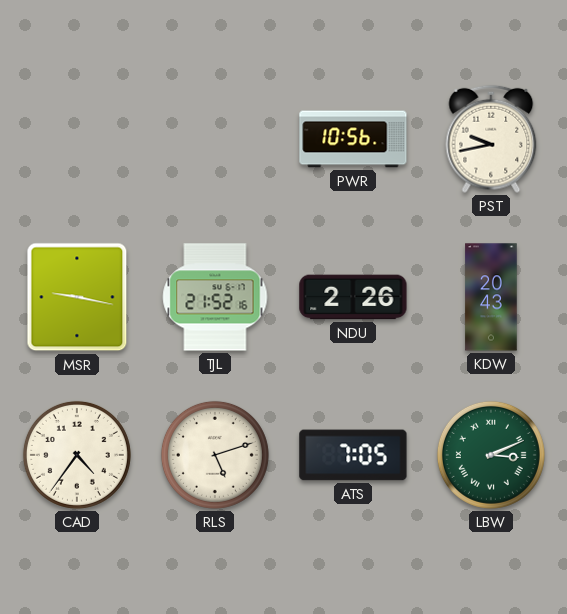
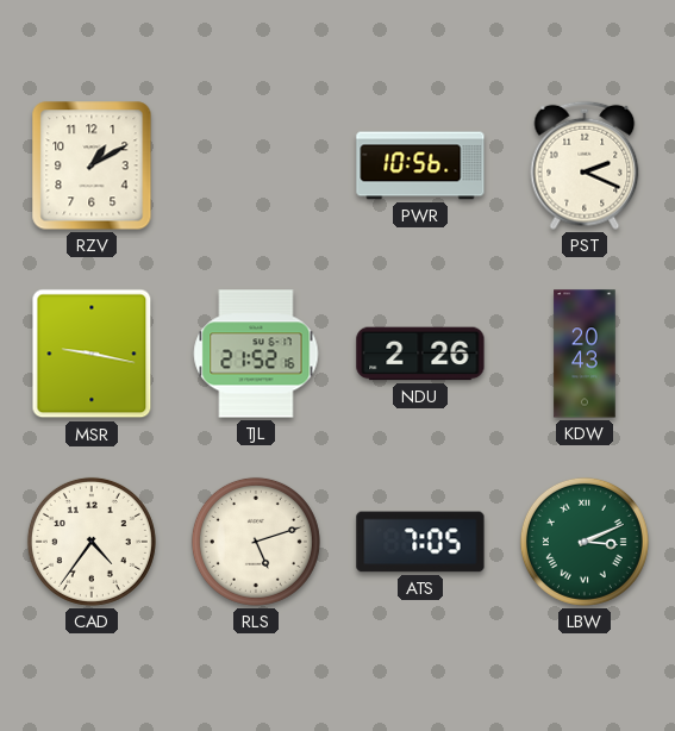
RZV: none -> 1:10
PST: 9:43 -> 2:19
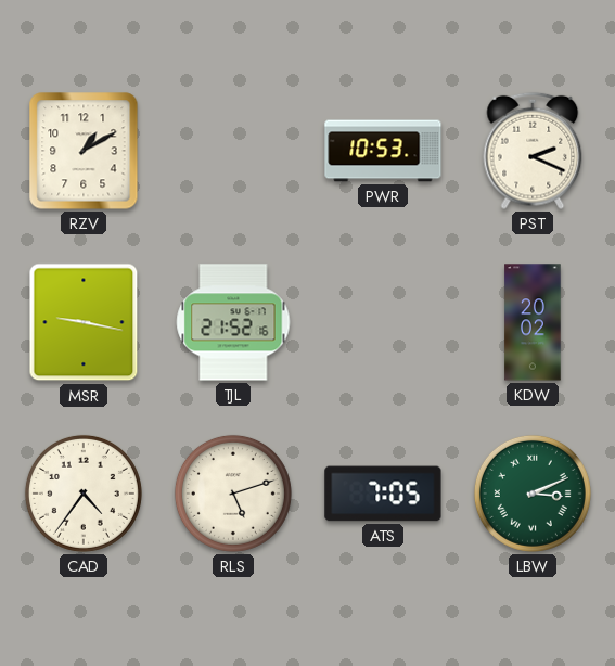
PWR: 10:56 -> 10:53
NDU: 2:26 -> none
KDW: 20:43 -> 20:02
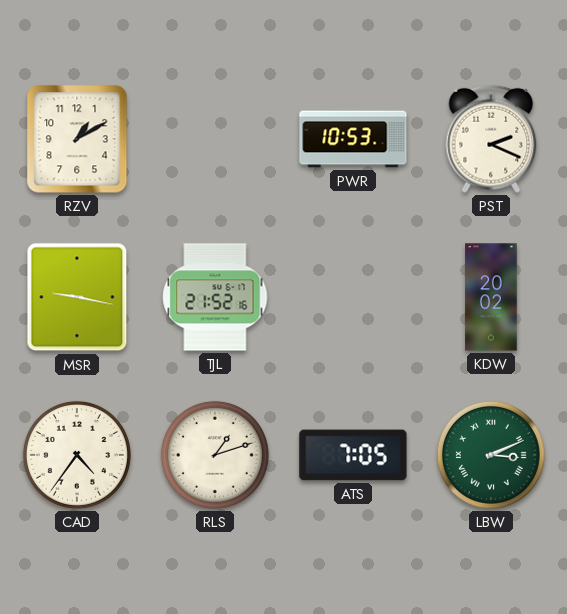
RLS: 5:12 -> 1:12
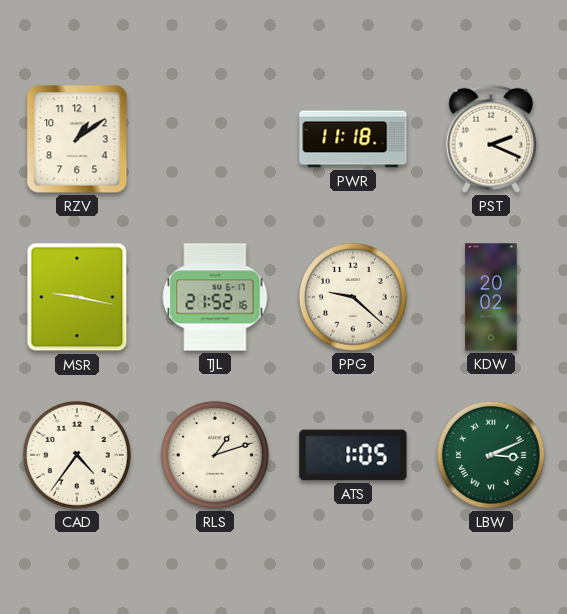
RZV: 1:10 -> 1:09
PWR: 10:53 -> 11:18
PPG: none -> 9:22
ATS: 7:05 -> 1:05
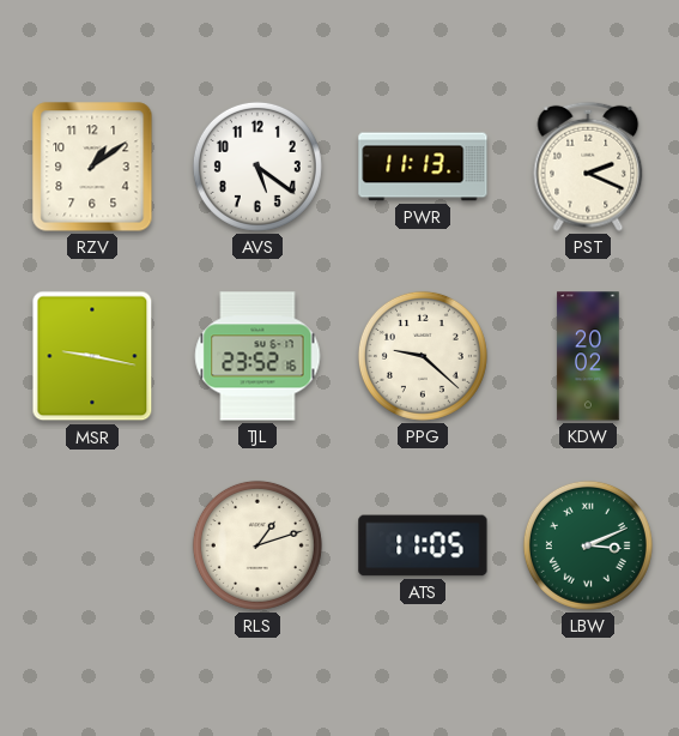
AVS: none -> 5:21
PWR: 11:18 -> 11:13
TJL: 21:52 -> 23:52
CAD: 4:36 -> none
ATS: 1:05 -> 11:05
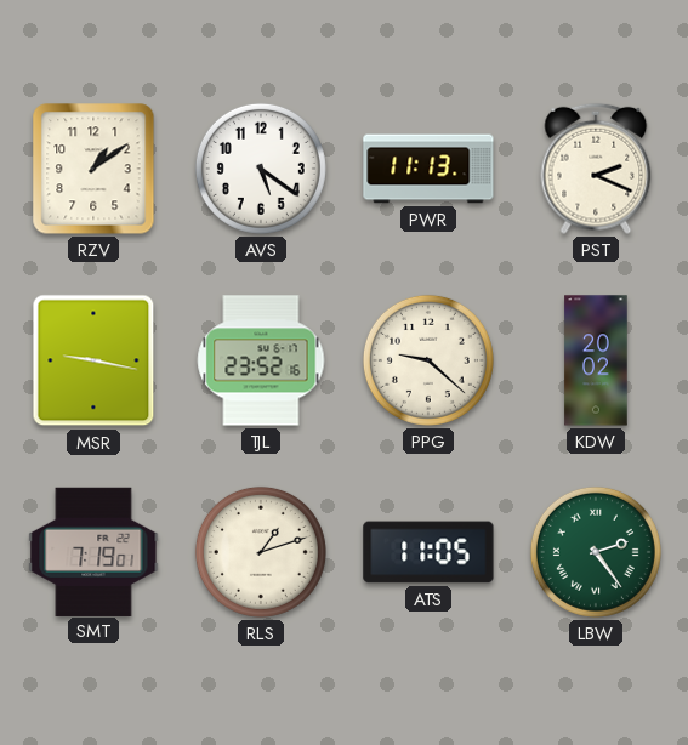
SMT: none -> 7:19
LBW: 3:11 -> 2:24
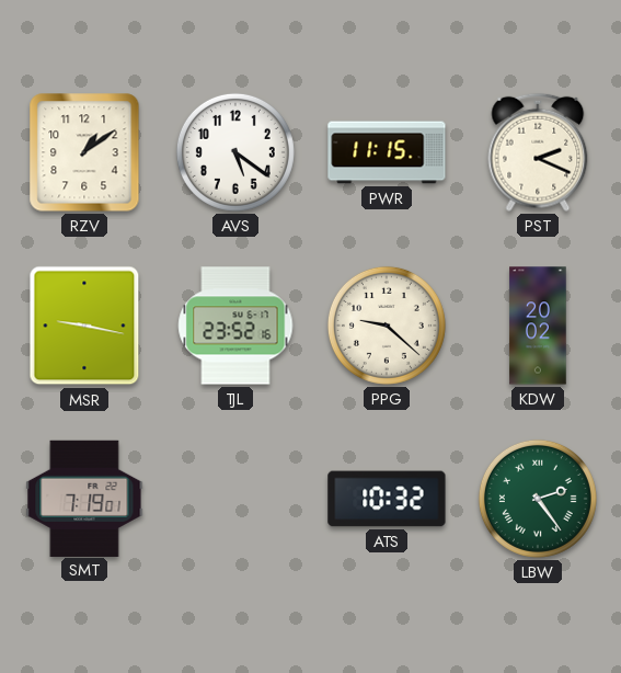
PWR: 11:13 -> 11:15
RLS: 1:12 -> none
ATS: 11:05 -> 10:32
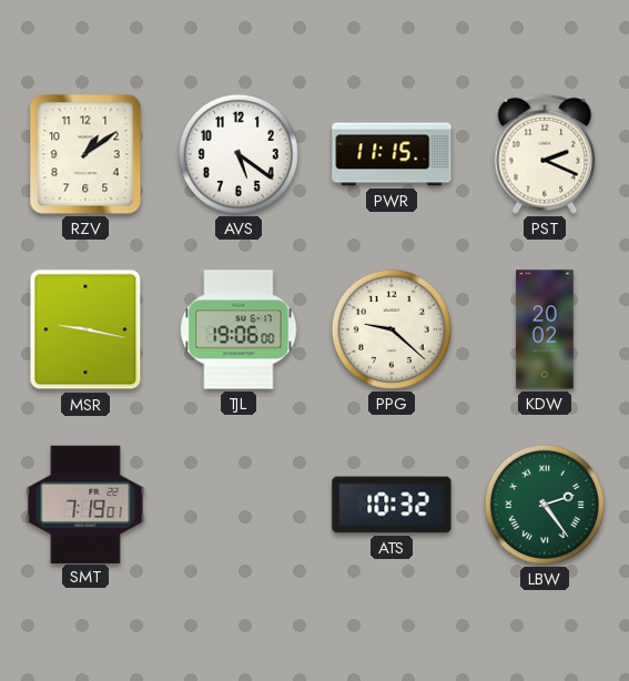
TJL: 23:52 -> 19:06
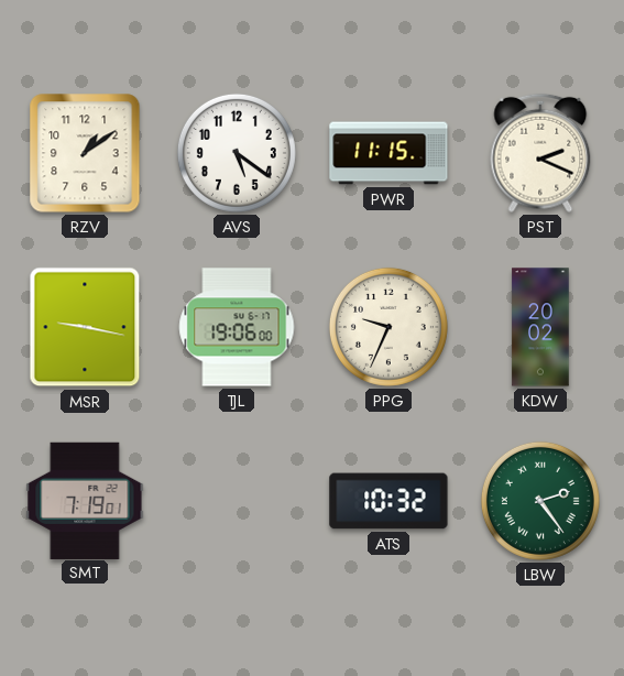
PPG: 9:22 -> 9:34
